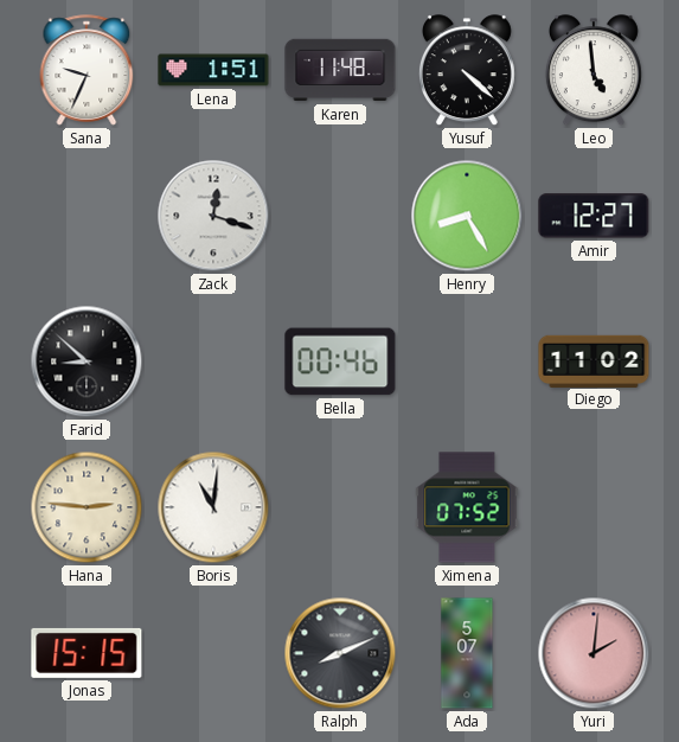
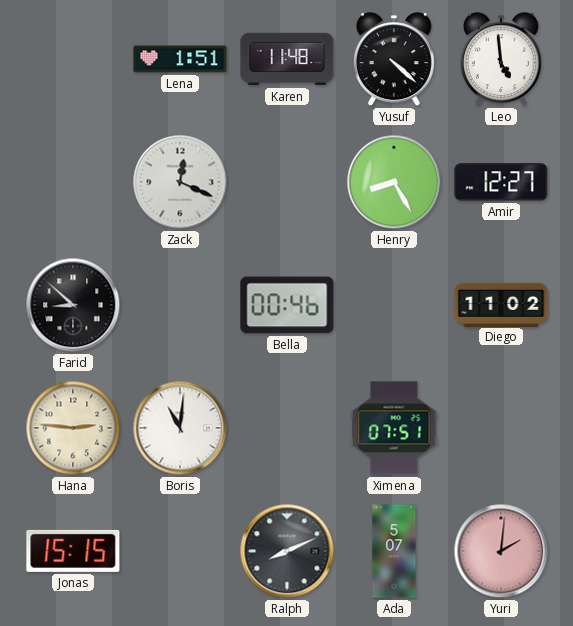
Sana: 9:34 -> none
Zack: 12:18 -> 12:19
Ximena: 07:52 -> 07:51
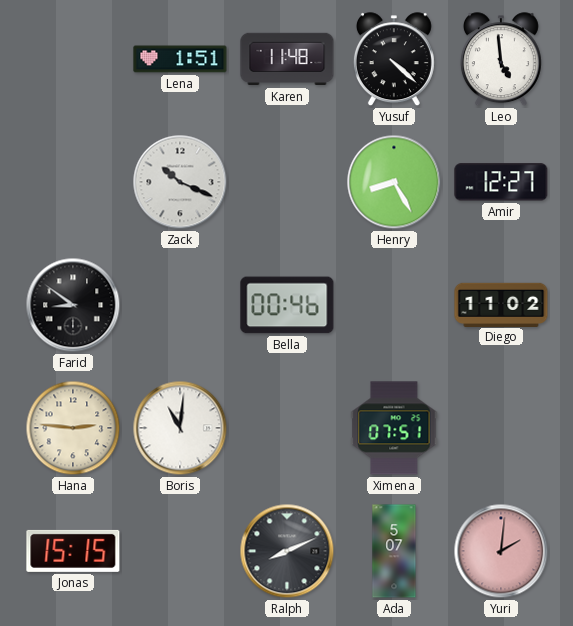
Zack: 12:19 -> 10:19
Farid: 8:52 -> 8:51
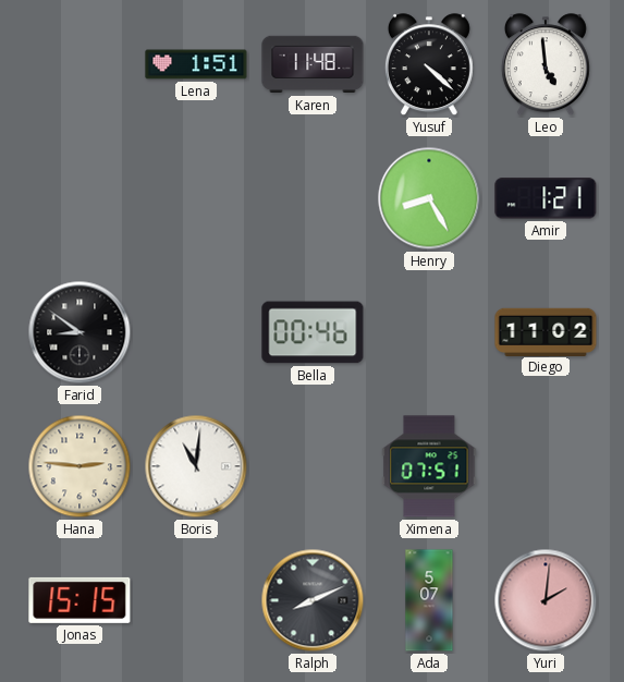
Zack: 10:19 -> none
Amir: 12:27 -> 1:21
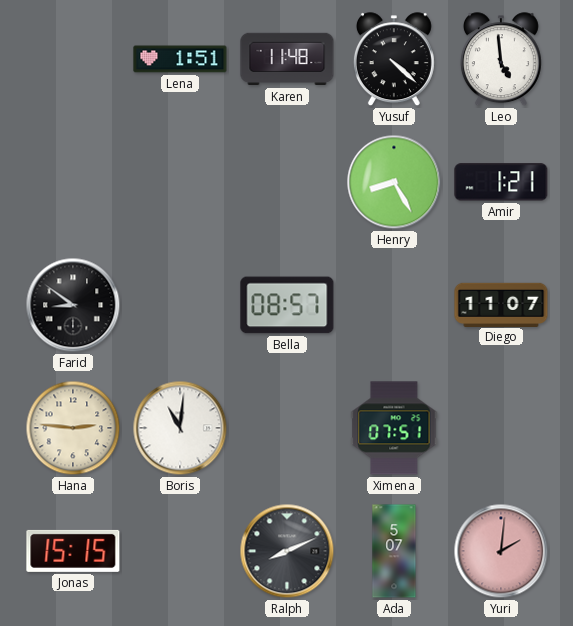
Bella: 00:46 -> 08:57
Diego: 11:02 -> 11:07
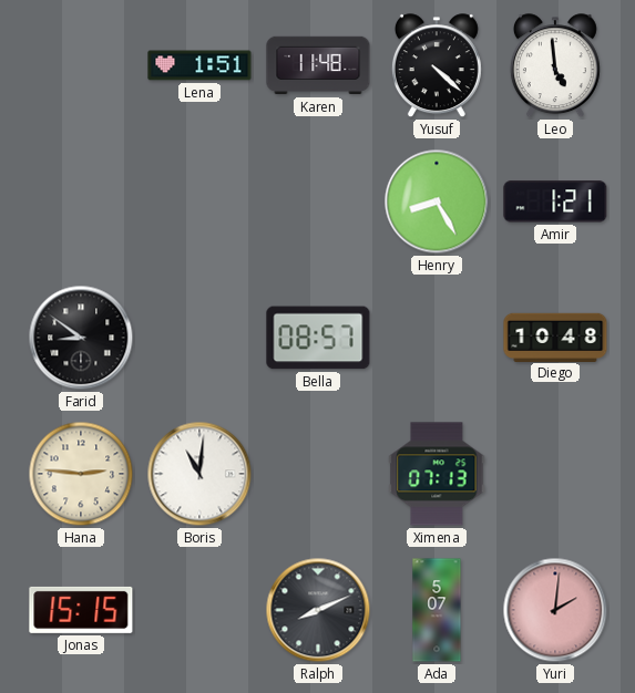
Diego: 11:07 -> 10:48
Ximena: 07:51 -> 07:13
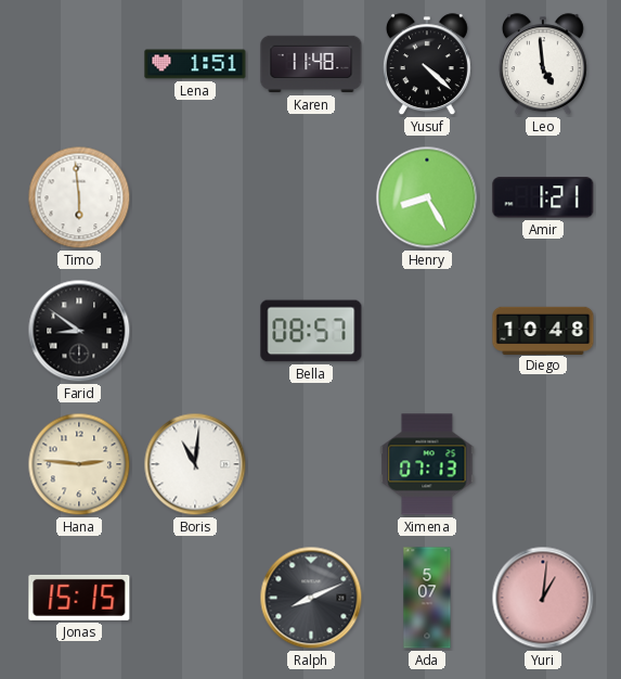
Timo: none -> 5:59
Yuri: 2:01 -> 1:01
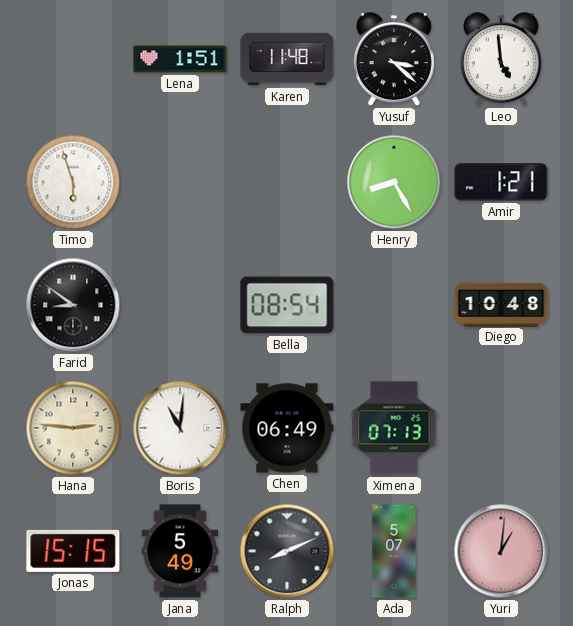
Yusuf: 4:22 -> 3:22
Timo: 5:59 -> 5:57
Bella: 08:57 -> 08:54
Chen: none -> 06:49
Jana: none -> 5:49
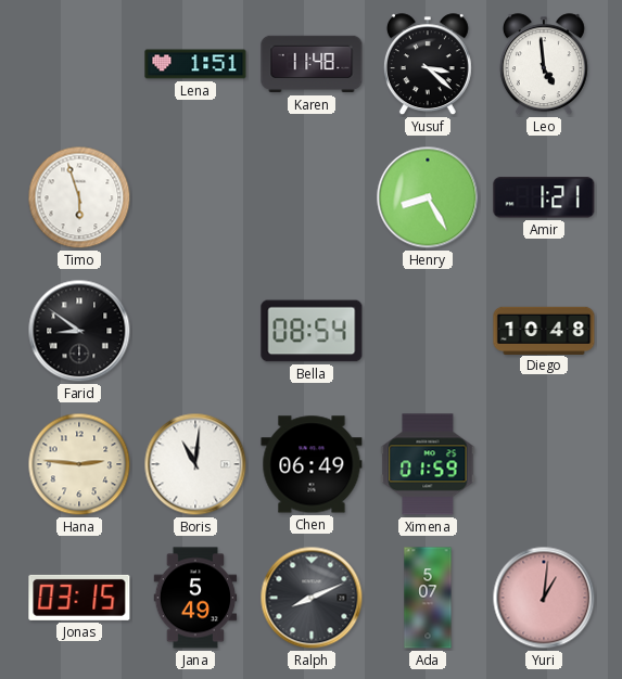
Ximena: 07:13 -> 01:59
Jonas: 15:15 -> 03:15
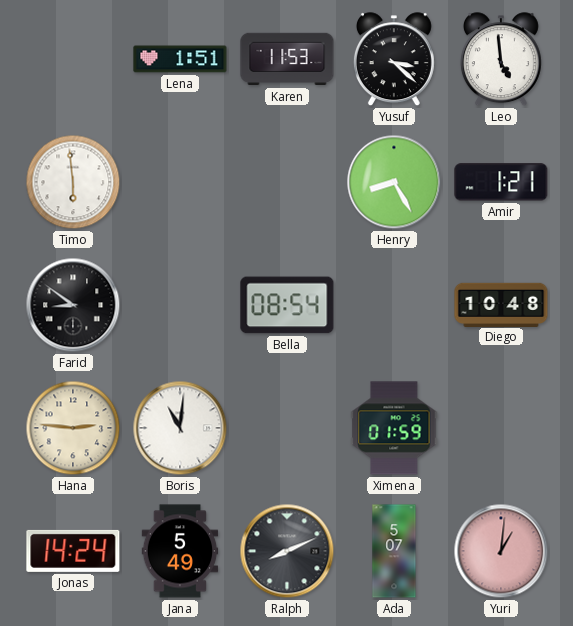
Karen: 11:48 -> 11:53
Timo: 5:57 -> 5:59
Chen: 06:49 -> none
Jonas: 03:15 -> 14:24
